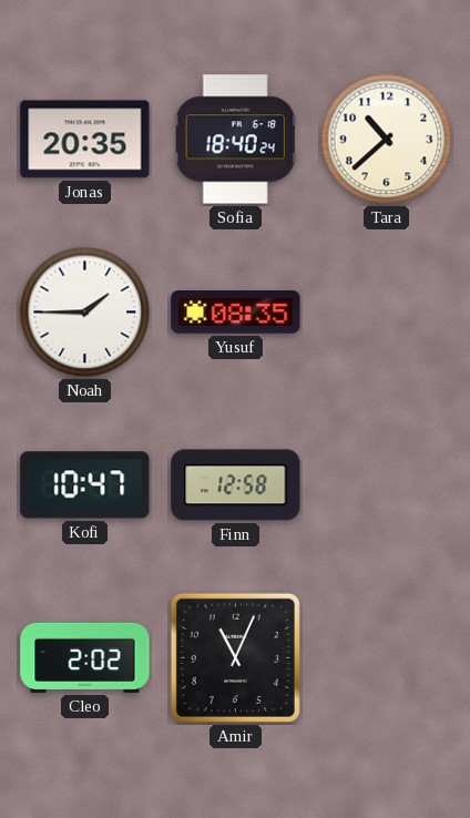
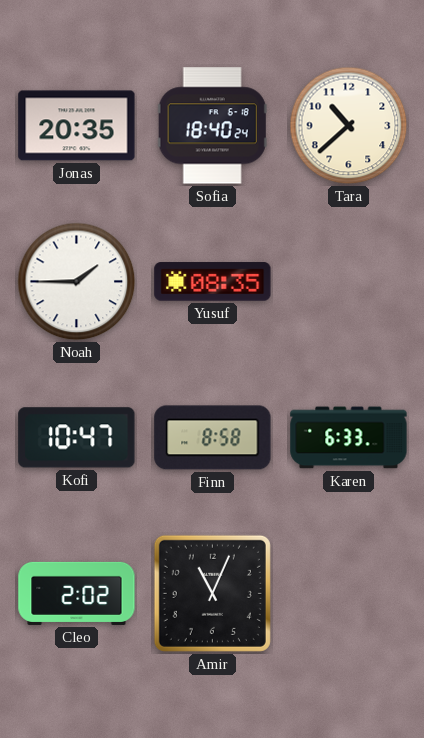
Finn: 12:58 -> 8:58
Karen: none -> 6:33
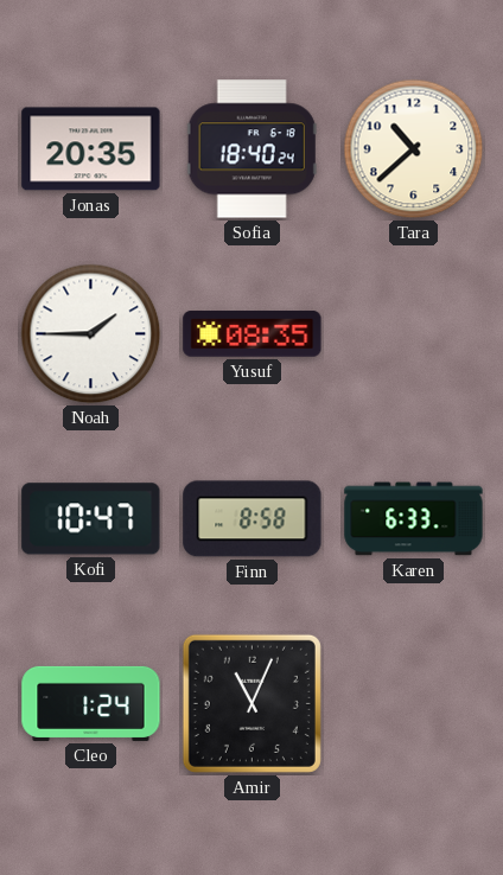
Cleo: 2:02 -> 1:24
